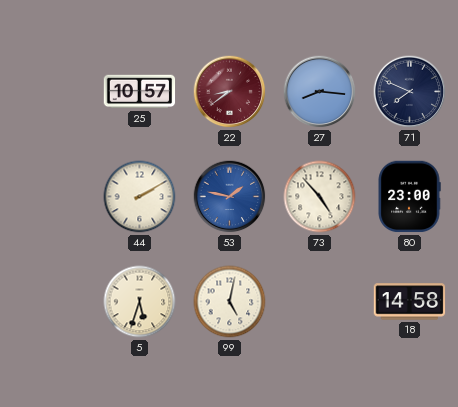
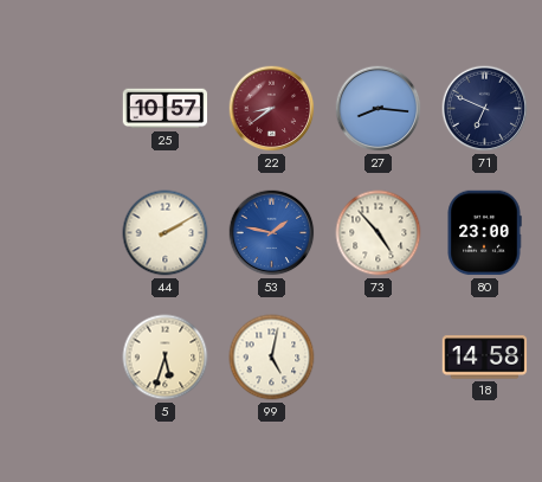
71: 7:49 -> 6:49
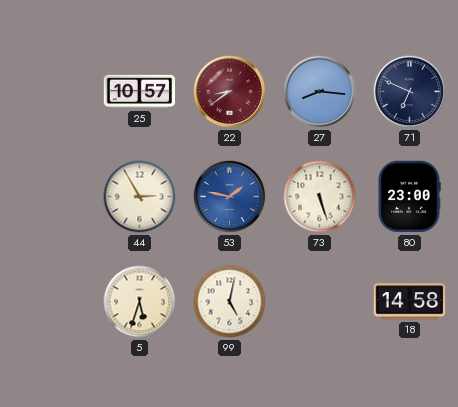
44: 2:10 -> 2:55
73: 4:53 -> 5:27
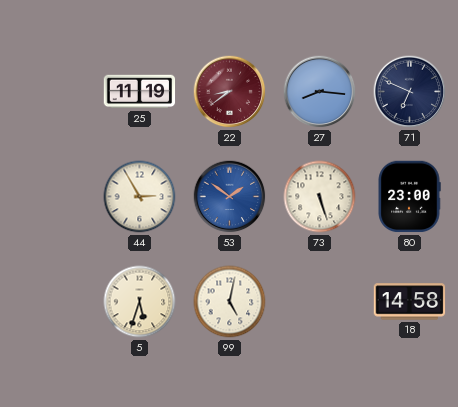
25: 10:57 -> 11:19
53: 1:47 -> 1:51
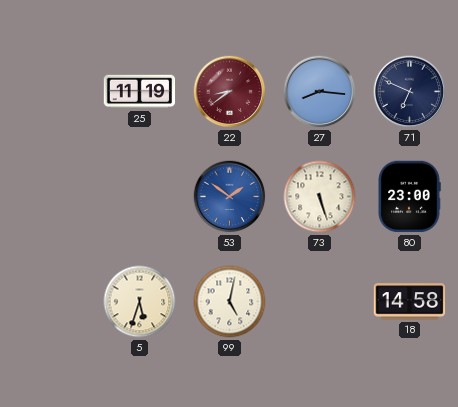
44: 2:55 -> none
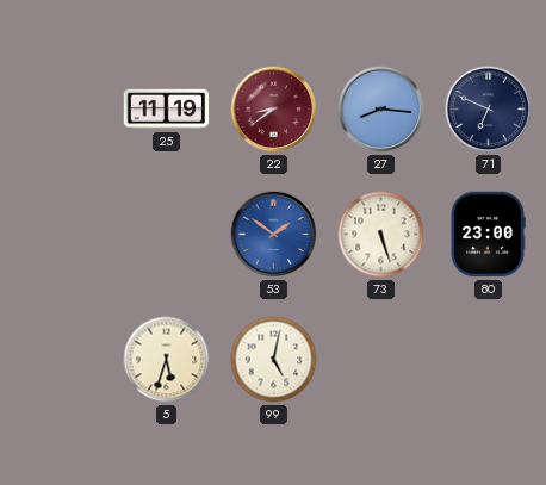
18: 14:58 -> none
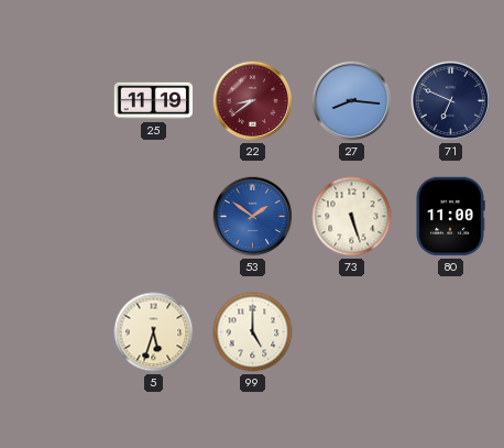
80: 23:00 -> 11:00
99: 5:02 -> 5:00
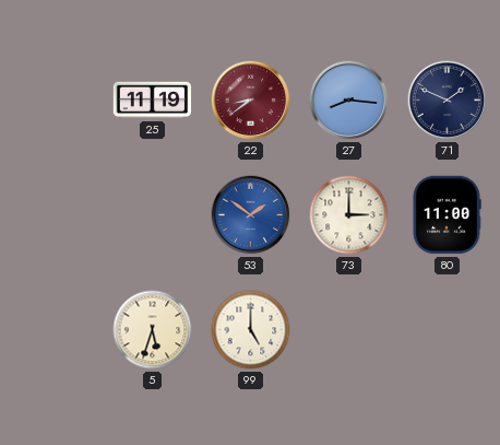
71: 6:49 -> 1:49
73: 5:27 -> 3:00
